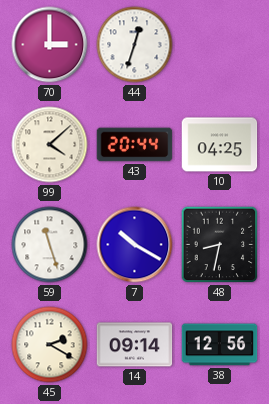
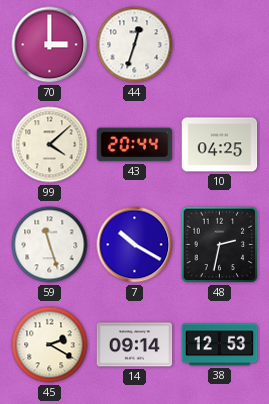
48: 8:32 -> 2:32
38: 12:56 -> 12:53
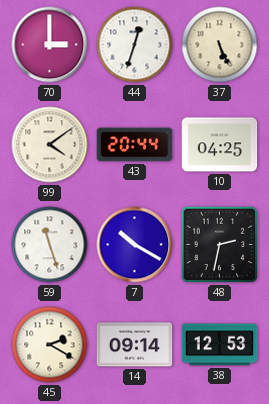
37: none -> 5:26
99: 4:08 -> 4:09
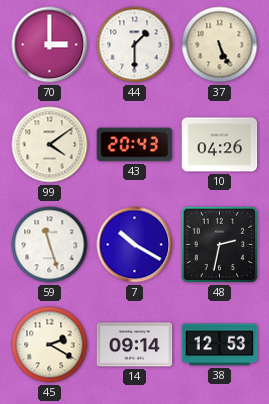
44: 12:33 -> 1:30
43: 20:44 -> 20:43
10: 04:25 -> 04:26
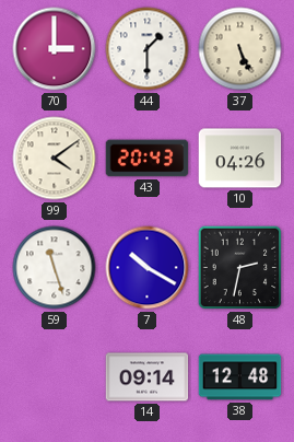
45: 2:20 -> none
38: 12:53 -> 12:48
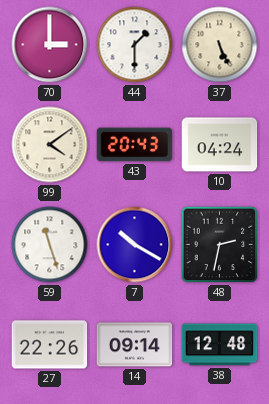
10: 04:26 -> 04:24
27: none -> 22:26
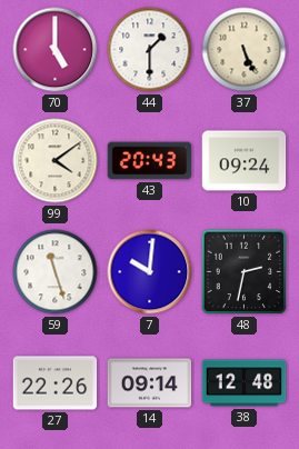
70: 3:00 -> 5:00
10: 04:24 -> 09:24
7: 10:20 -> 10:01
